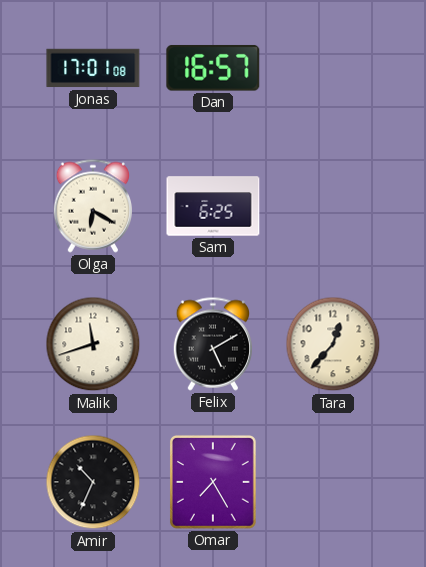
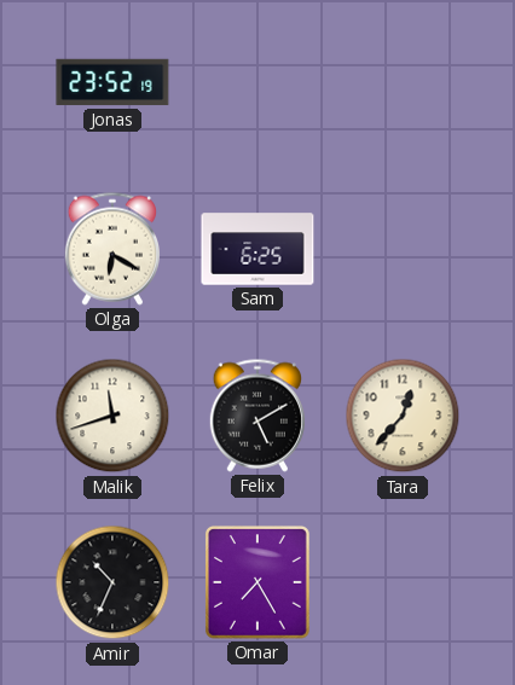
Jonas: 17:01 -> 23:52
Dan: 16:57 -> none
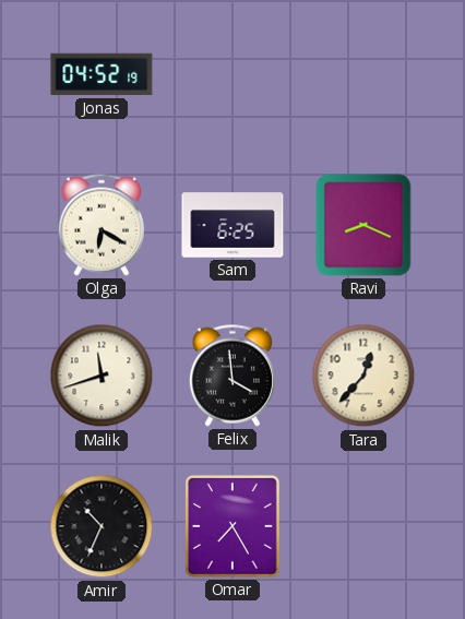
Jonas: 23:52 -> 04:52
Ravi: none -> 8:19
Felix: 5:10 -> 3:59
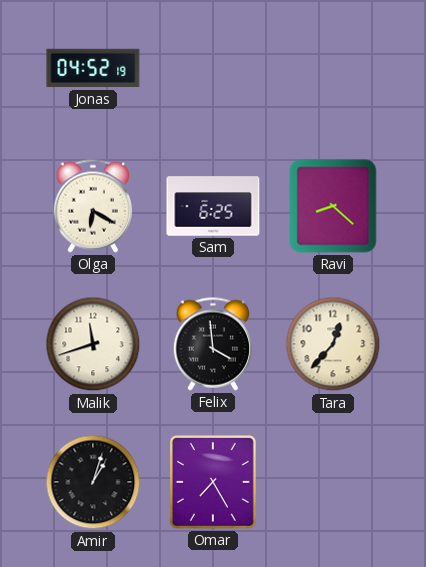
Ravi: 8:19 -> 8:22
Amir: 10:34 -> 1:03
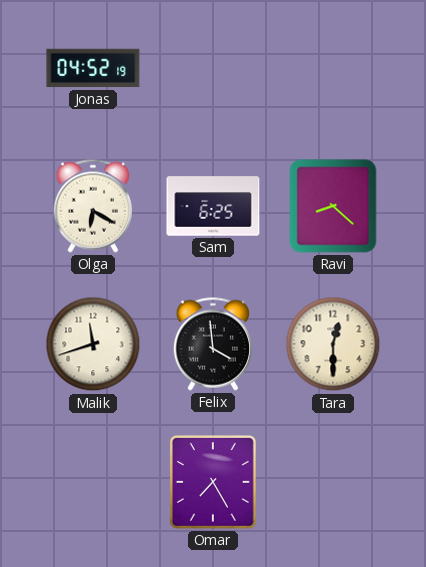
Tara: 12:37 -> 12:30
Amir: 1:03 -> none
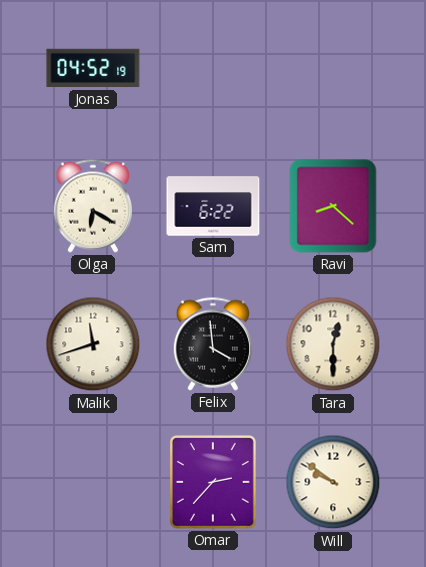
Sam: 6:25 -> 6:22
Omar: 7:25 -> 2:37
Will: none -> 9:51
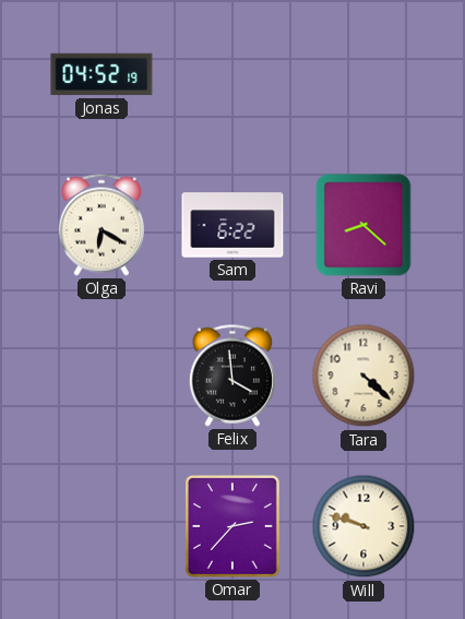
Malik: 11:42 -> none
Tara: 12:30 -> 4:22
Will: 9:51 -> 9:48
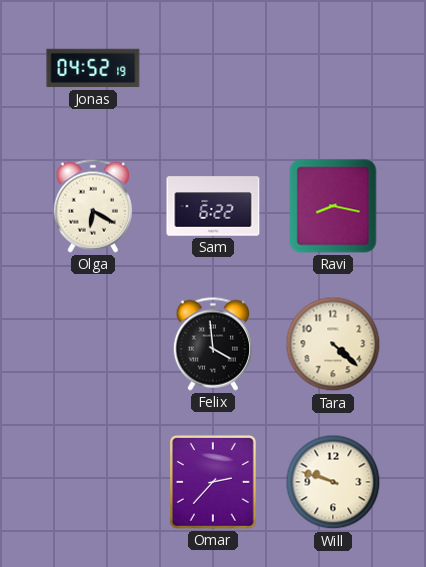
Ravi: 8:22 -> 8:17
